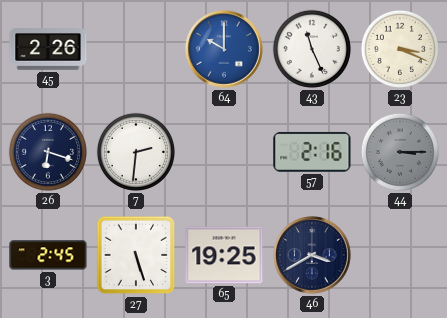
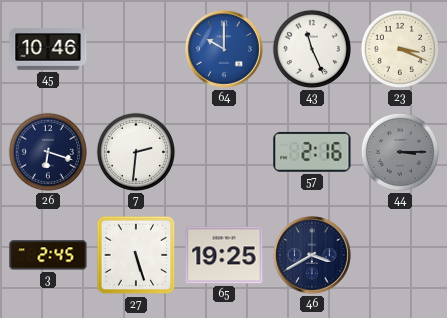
45: 2:26 -> 10:46
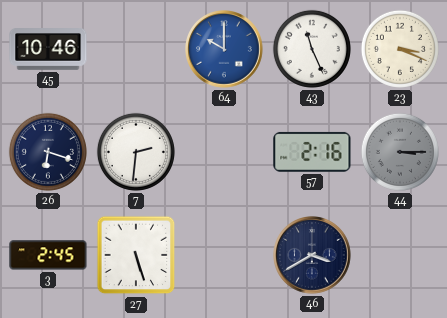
65: 19:25 -> none
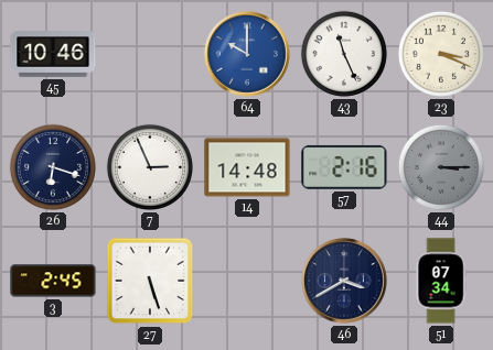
7: 2:31 -> 2:56
14: none -> 14:48
51: none -> 07:34
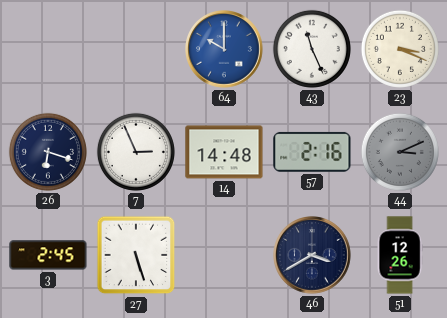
45: 10:46 -> none
44: 3:15 -> 3:11
51: 07:34 -> 12:26
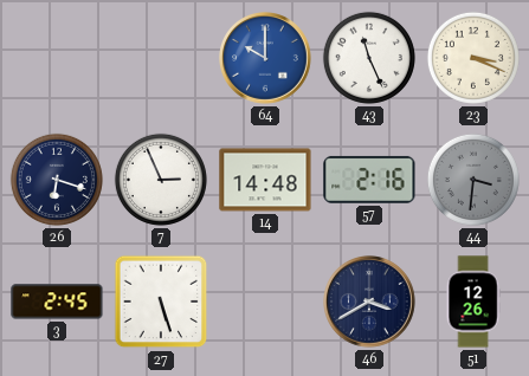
44: 3:11 -> 3:31
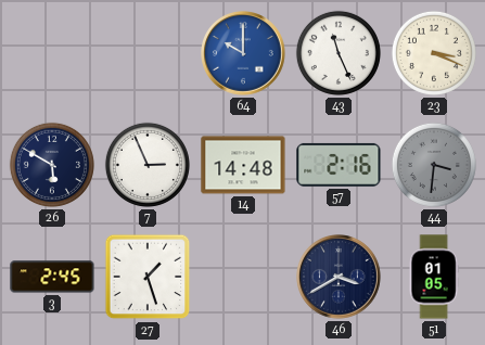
26: 6:18 -> 5:50
27: 5:27 -> 1:27
51: 12:26 -> 01:05
